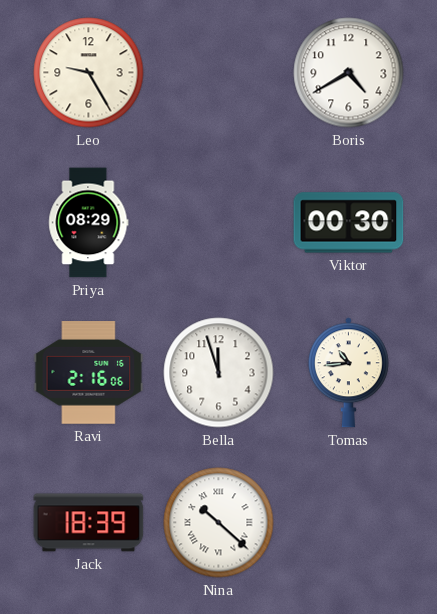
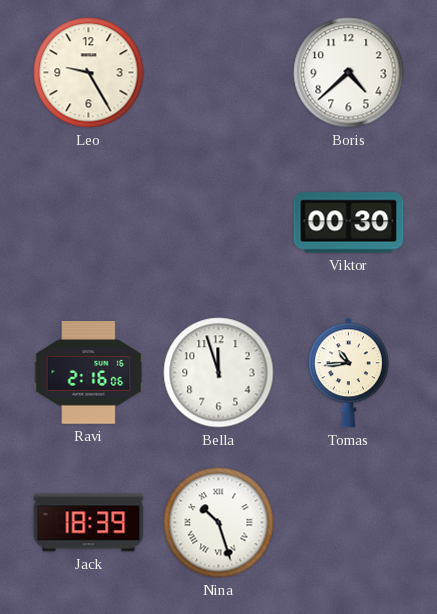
Boris: 4:40 -> 4:38
Priya: 08:29 -> none
Nina: 10:22 -> 10:27
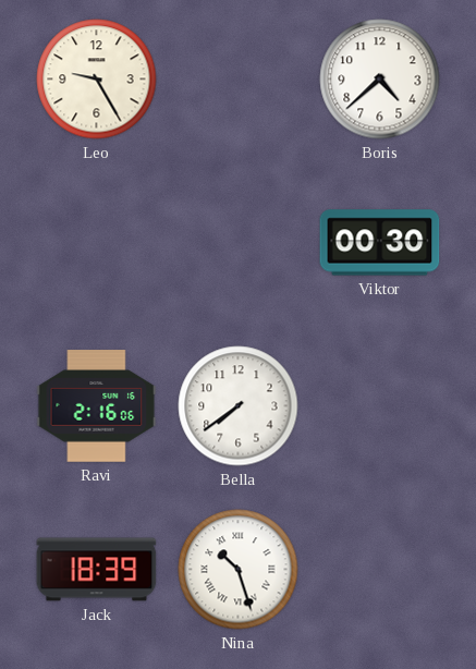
Bella: 11:57 -> 7:39
Tomas: 10:44 -> none
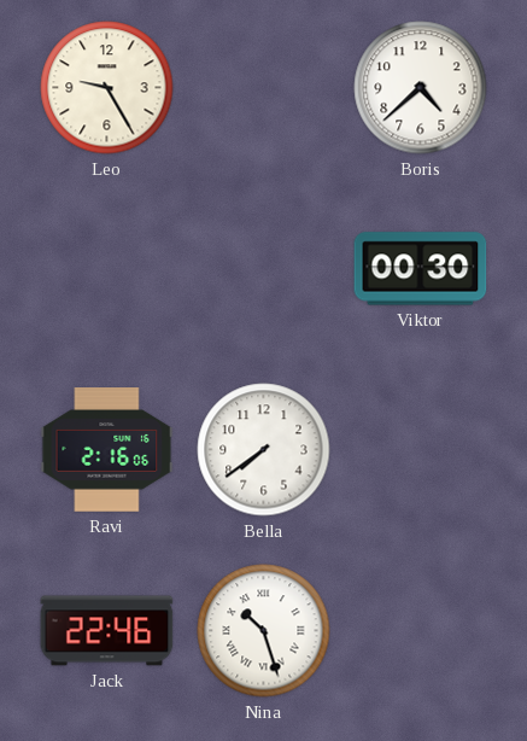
Jack: 18:39 -> 22:46
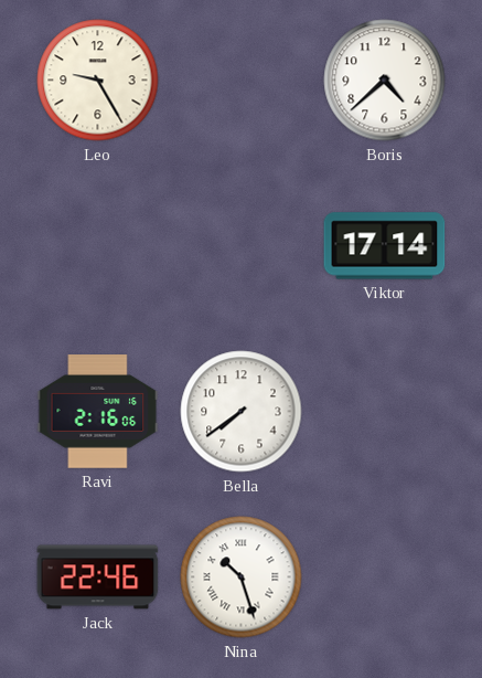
Viktor: 00:30 -> 17:14
